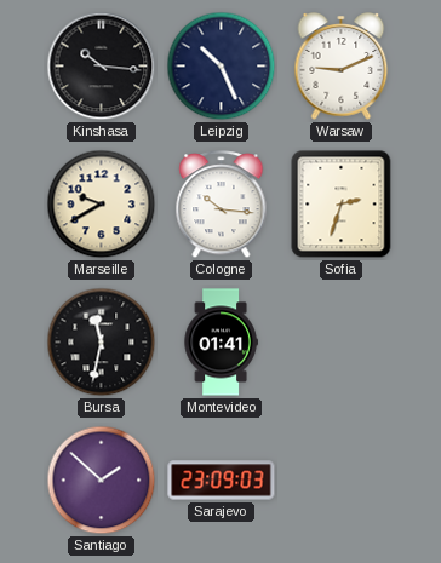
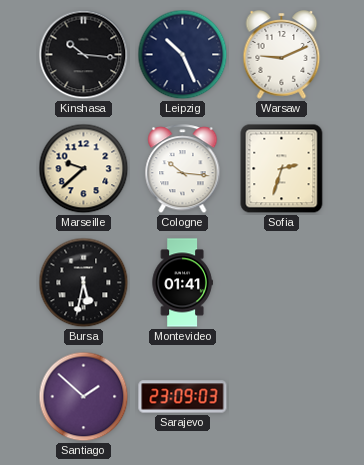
Marseille: 9:40 -> 9:38
Bursa: 11:32 -> 5:32
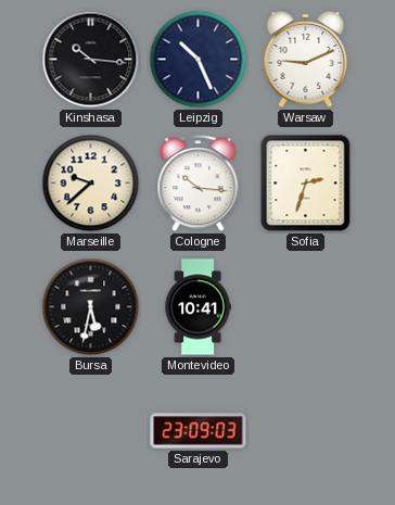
Montevideo: 01:41 -> 10:41
Santiago: 1:52 -> none
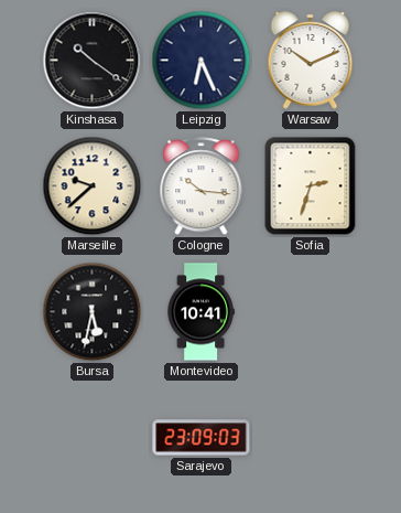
Kinshasa: 10:16 -> 10:21
Leipzig: 10:26 -> 6:26
Warsaw: 9:11 -> 10:11
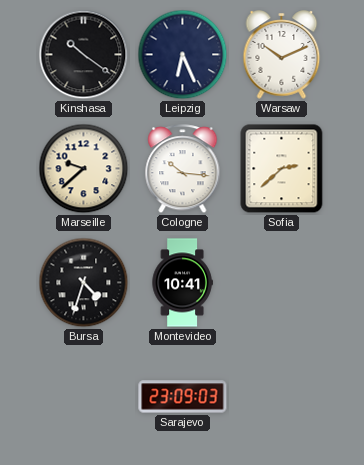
Sofia: 2:33 -> 2:38
Bursa: 5:32 -> 4:33
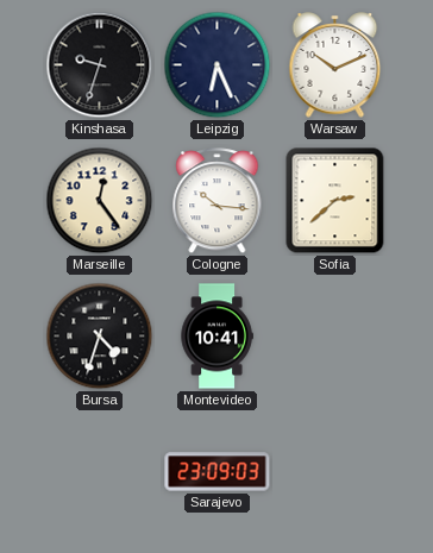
Kinshasa: 10:21 -> 9:33
Marseille: 9:38 -> 12:24
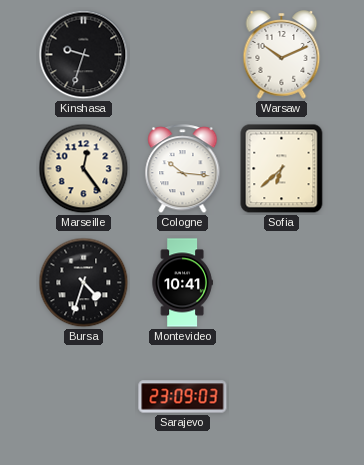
Leipzig: 6:26 -> none
Sofia: 2:38 -> 6:38
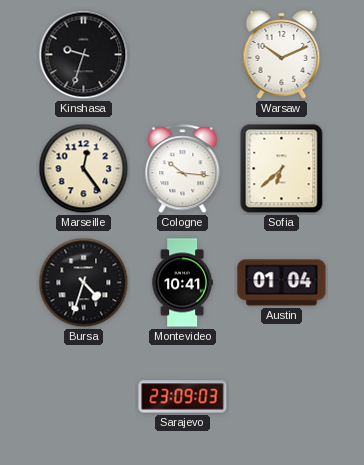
Austin: none -> 01:04
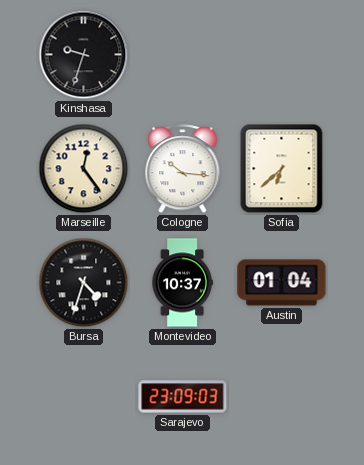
Warsaw: 10:11 -> none
Montevideo: 10:41 -> 10:37
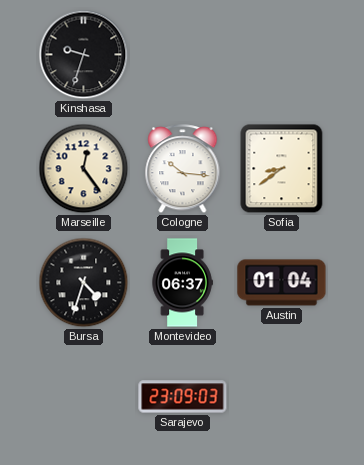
Sofia: 6:38 -> 8:39
Montevideo: 10:37 -> 06:37
